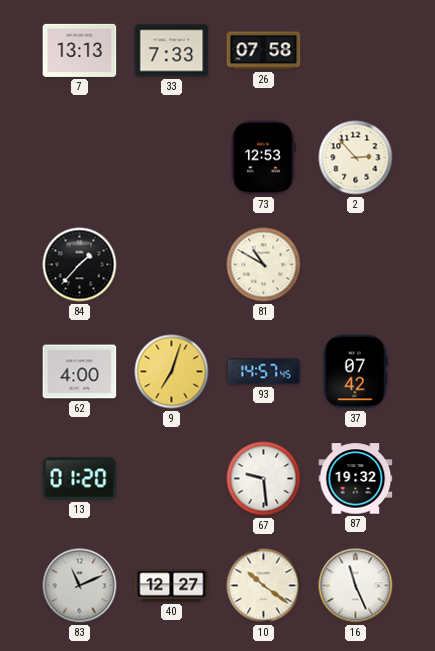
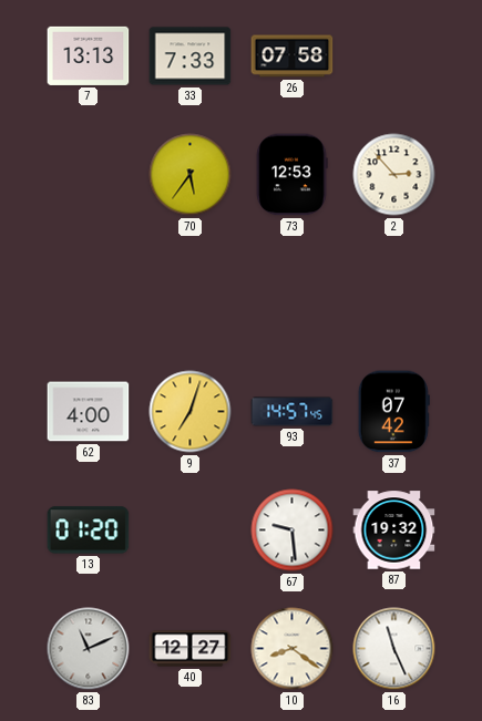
70: none -> 5:36
84: 1:37 -> none
81: 10:50 -> none
10: 10:21 -> 8:21
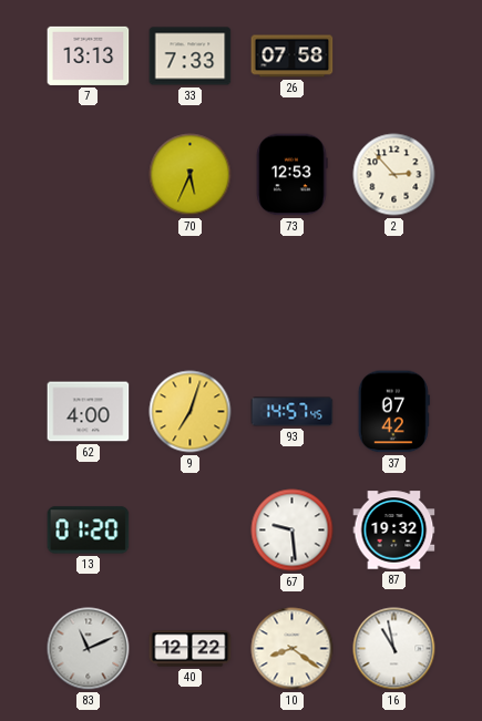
70: 5:36 -> 5:34
40: 12:27 -> 12:22
16: 11:26 -> 10:58
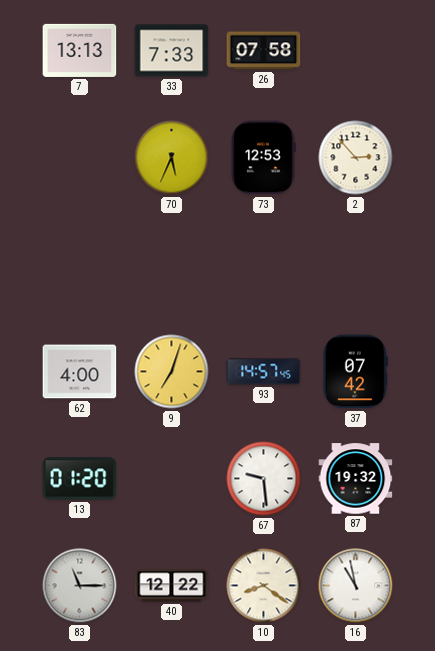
83: 11:11 -> 11:15
